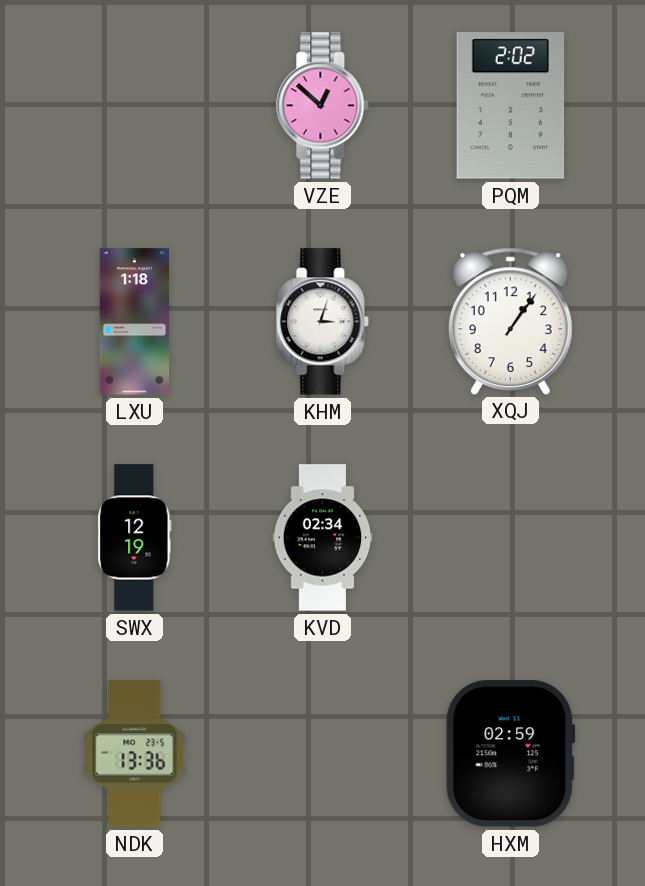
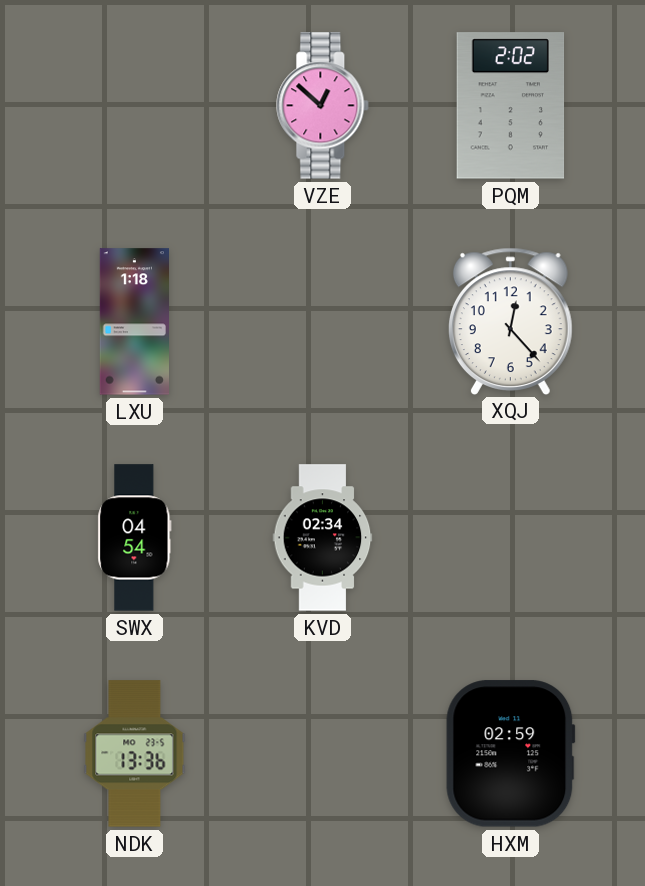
KHM: 3:03 -> none
XQJ: 1:06 -> 12:23
SWX: 12:19 -> 04:54
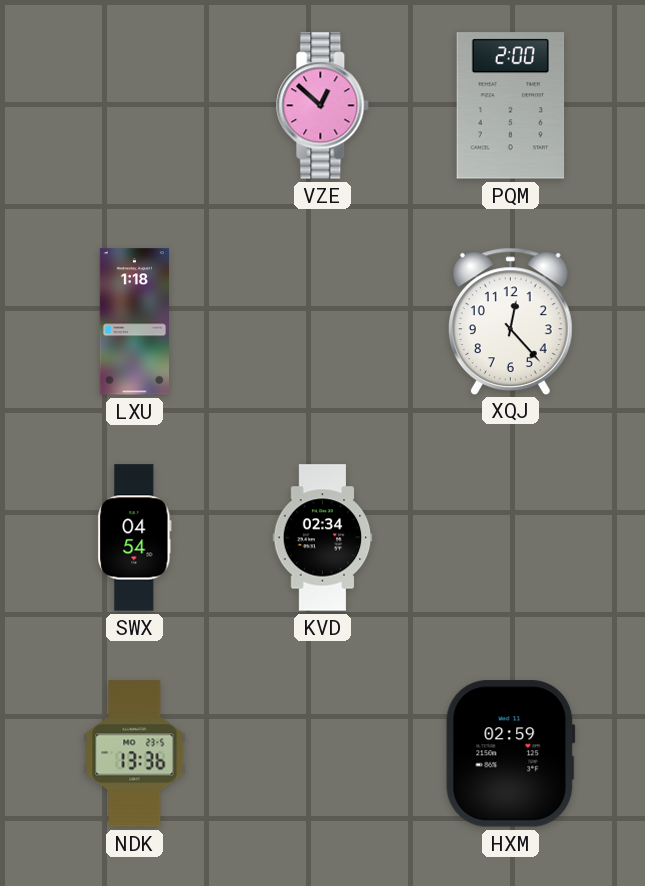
PQM: 2:02 -> 2:00
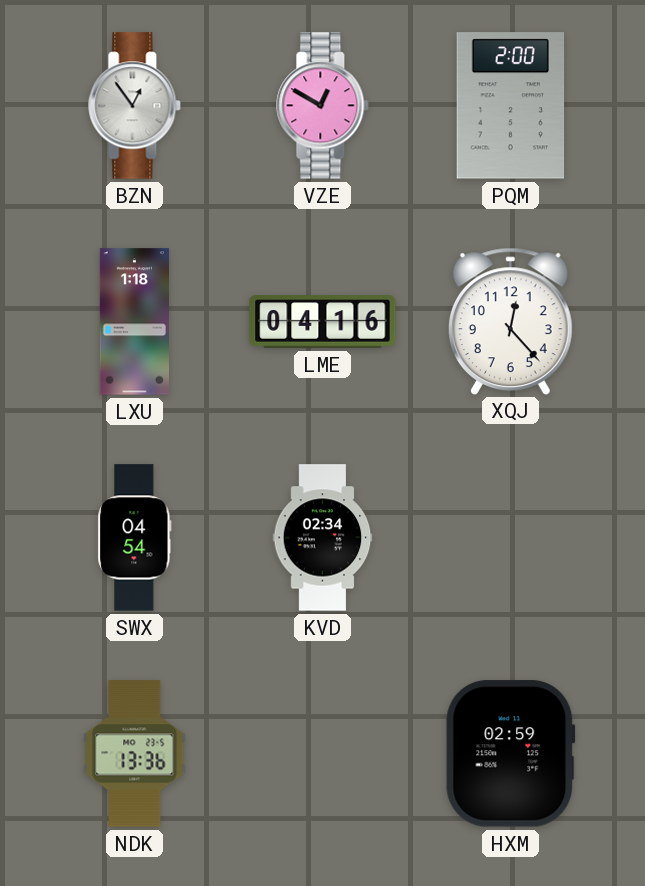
BZN: none -> 12:54
VZE: 12:52 -> 12:50
LME: none -> 04:16
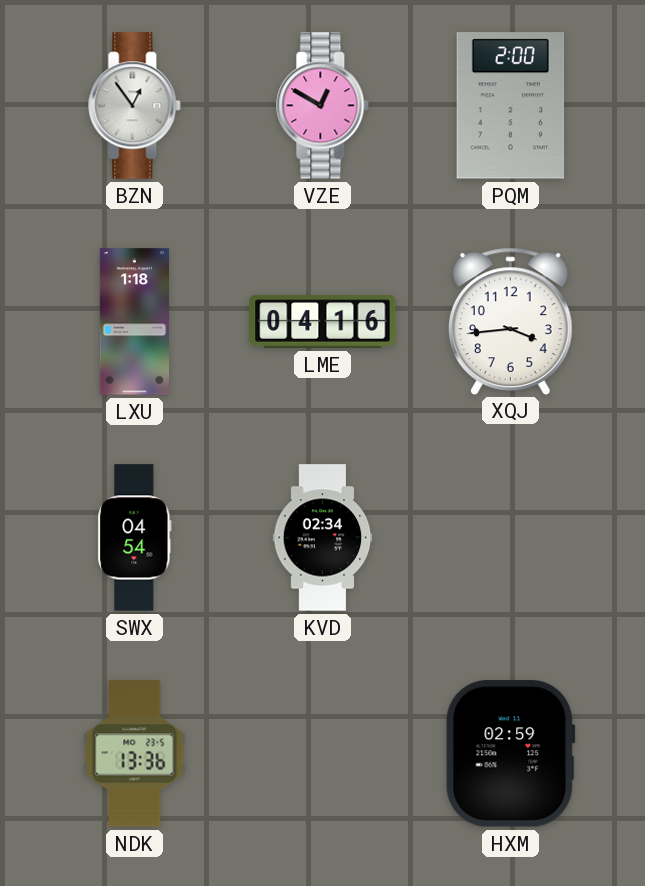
XQJ: 12:23 -> 3:44
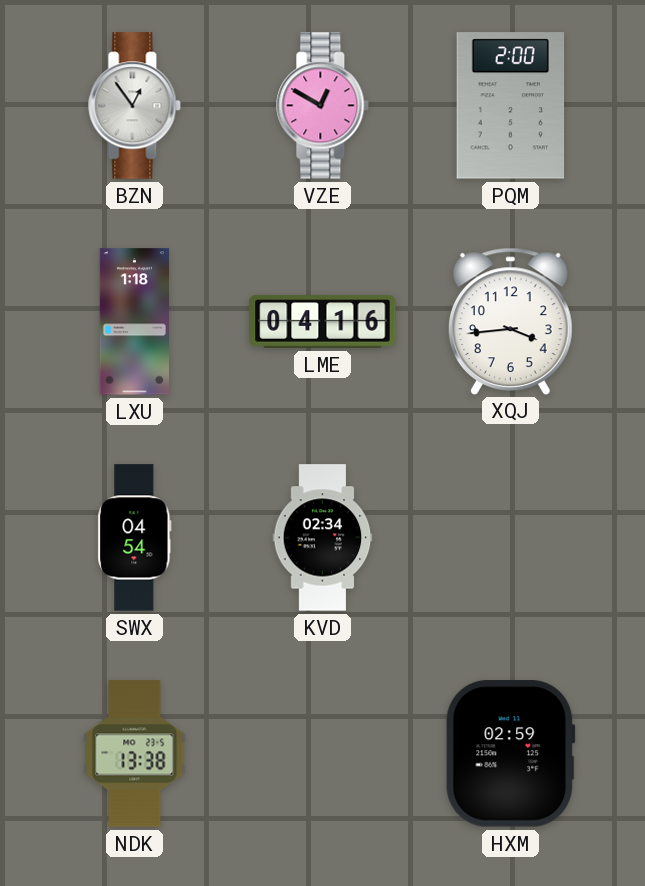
NDK: 13:36 -> 13:38
